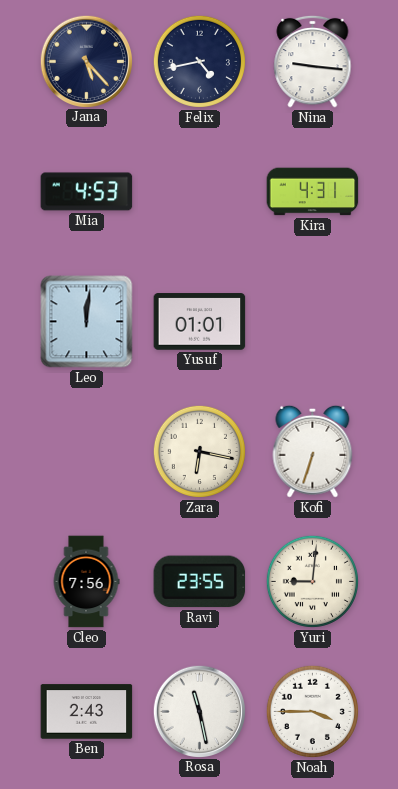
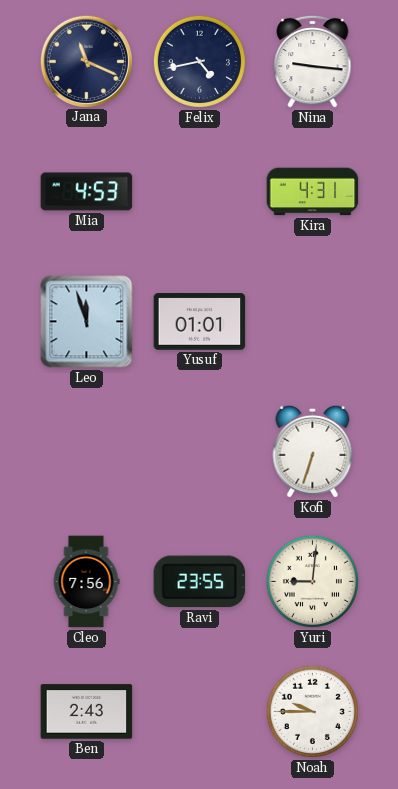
Jana: 5:23 -> 11:19
Leo: 12:01 -> 11:57
Zara: 6:17 -> none
Rosa: 11:28 -> none
Noah: 3:45 -> 9:45
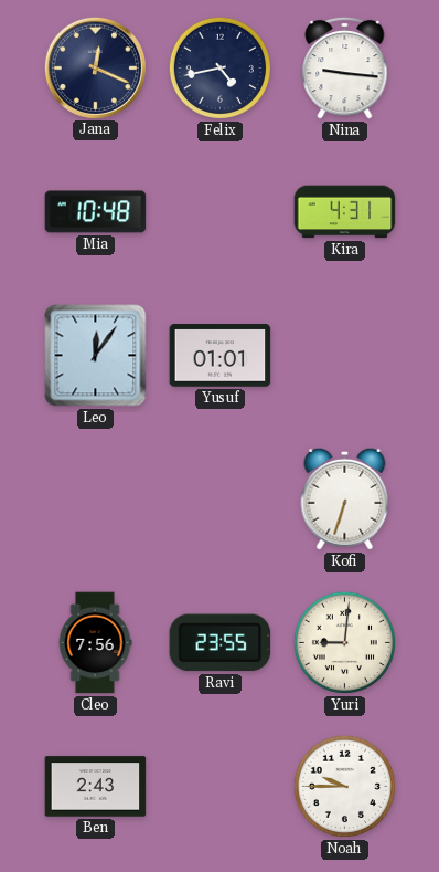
Jana: 11:19 -> 12:19
Mia: 4:53 -> 10:48
Leo: 11:57 -> 12:06
